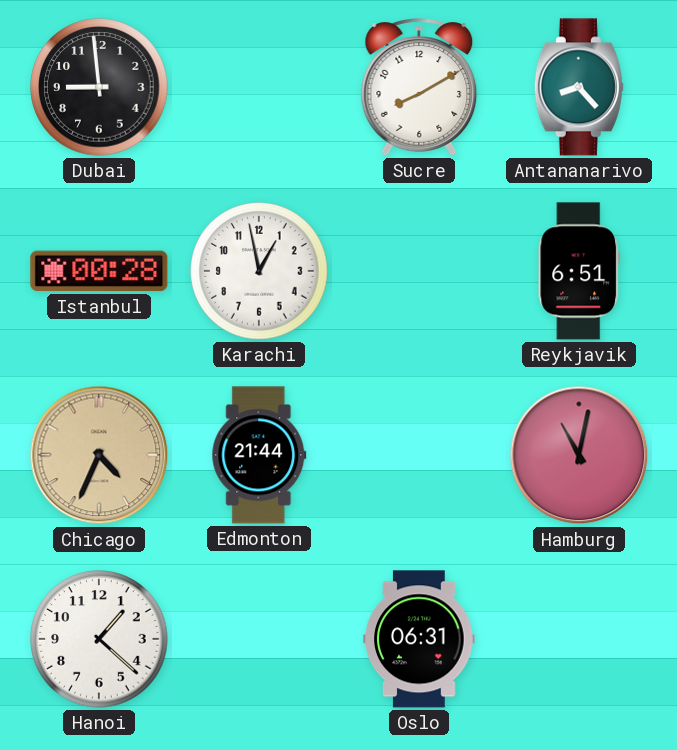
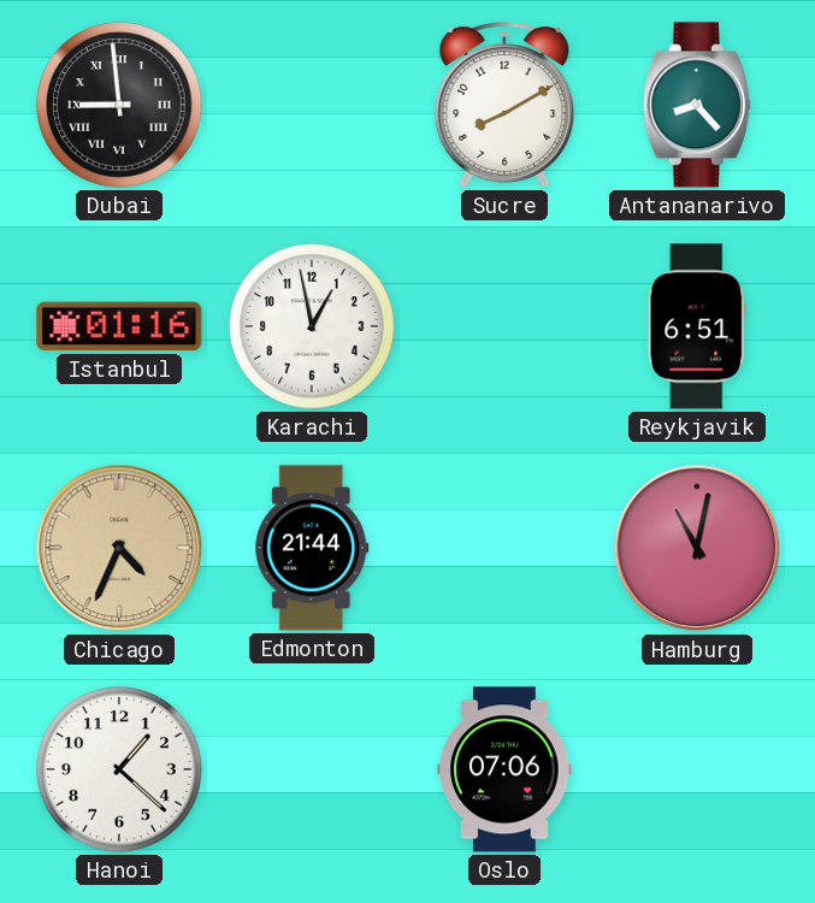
Dubai numerals: Arabic -> Roman
Istanbul: 00:28 -> 01:16
Oslo: 06:31 -> 07:06
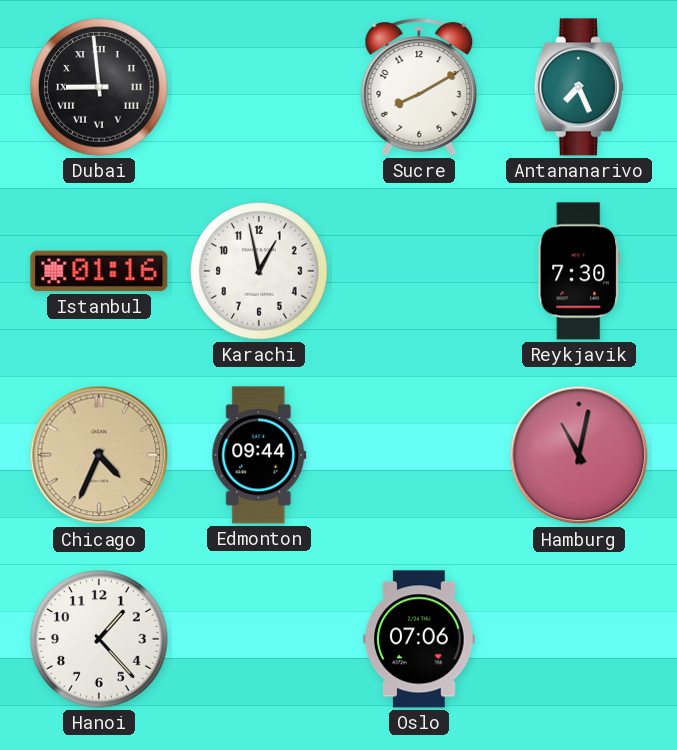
Antananarivo: 8:23 -> 7:26
Reykjavik: 6:51 -> 7:30
Edmonton: 21:44 -> 09:44
Hanoi: 1:22 -> 1:23
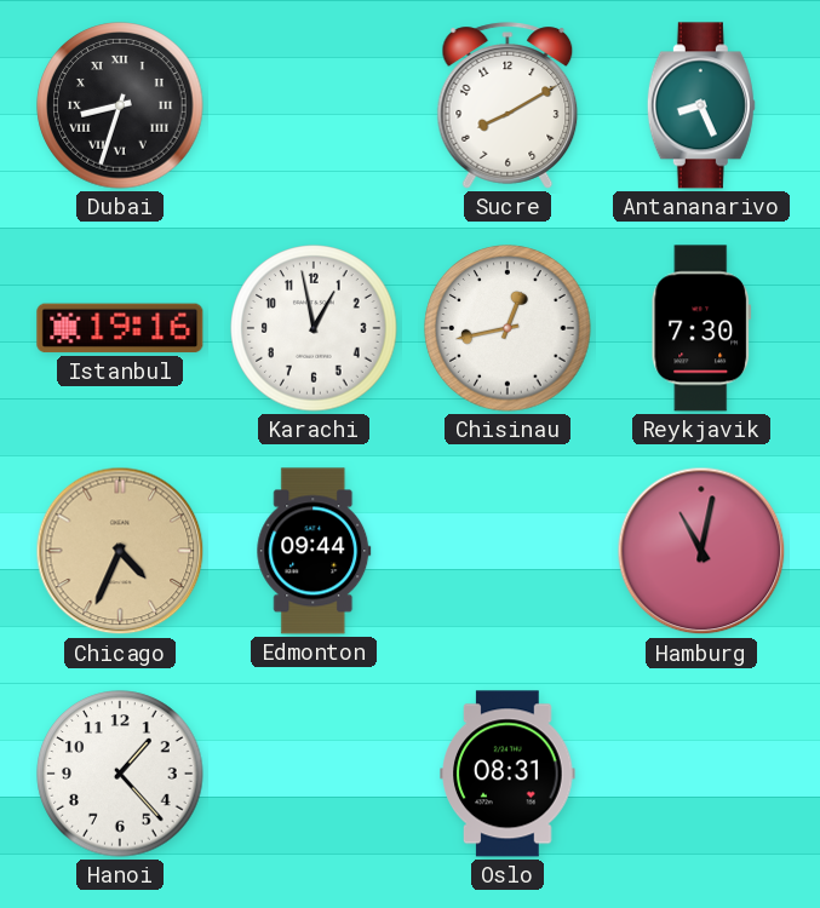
Dubai: 8:59 -> 8:33
Antananarivo: 7:26 -> 8:26
Istanbul: 01:16 -> 19:16
Chisinau: none -> 12:43
Oslo: 07:06 -> 08:31
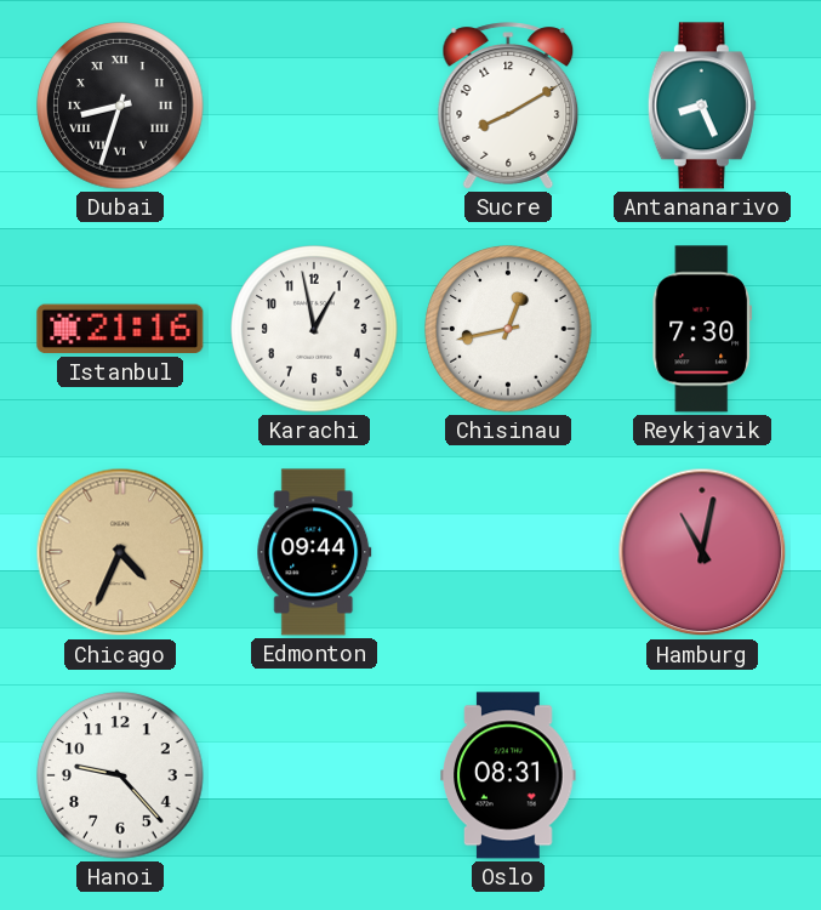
Istanbul: 19:16 -> 21:16
Hanoi: 1:23 -> 9:23
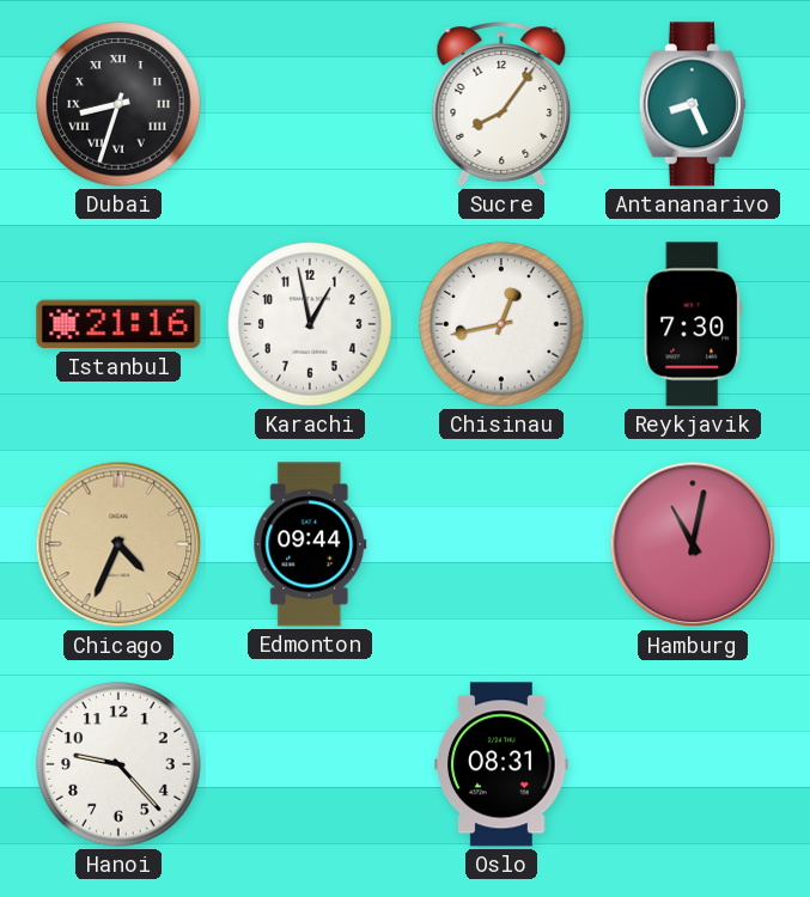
Sucre: 8:10 -> 8:06
